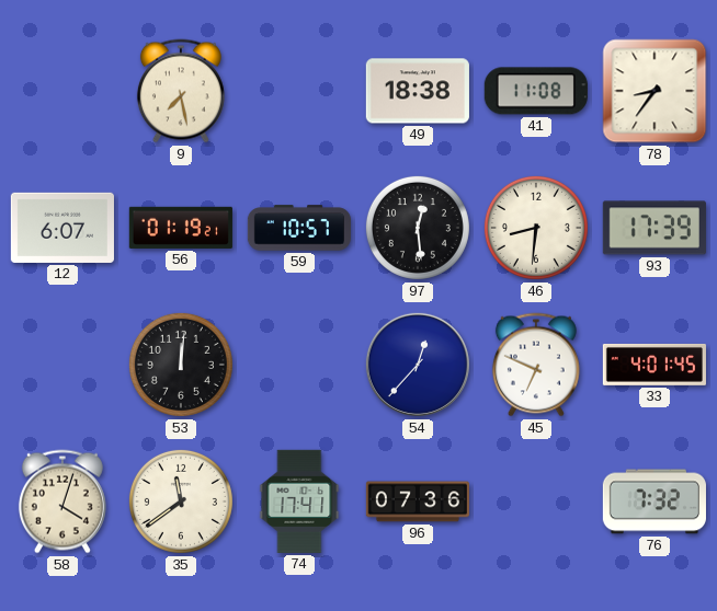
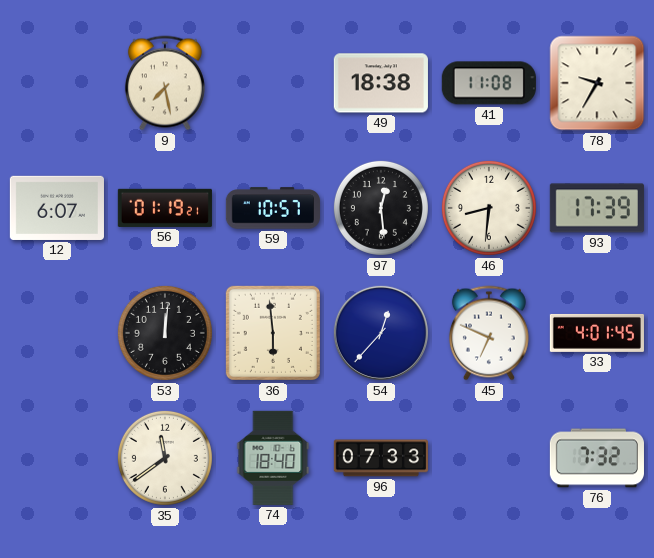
78: 8:36 -> 9:35
36: none -> 5:59
58: 4:03 -> none
74: 17:41 -> 18:40
96: 07:36 -> 07:33
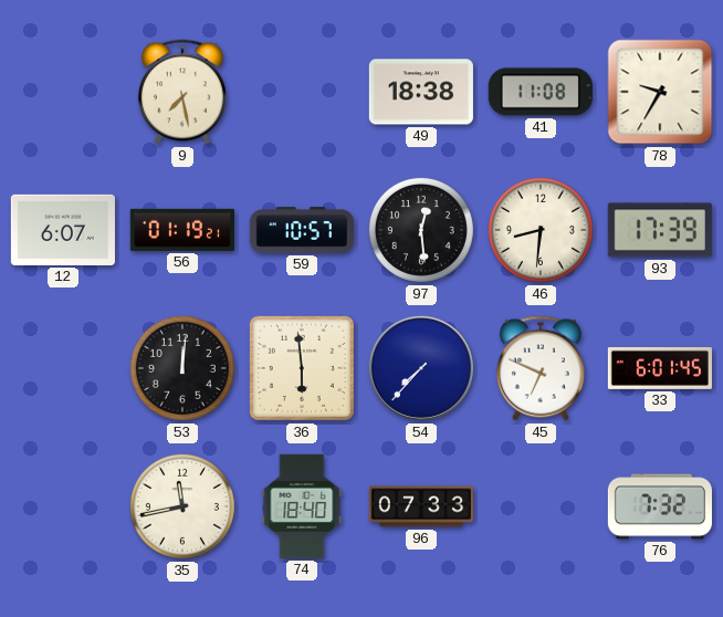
54: 12:37 -> 7:37
33: 4:01 -> 6:01
35: 11:39 -> 11:43
